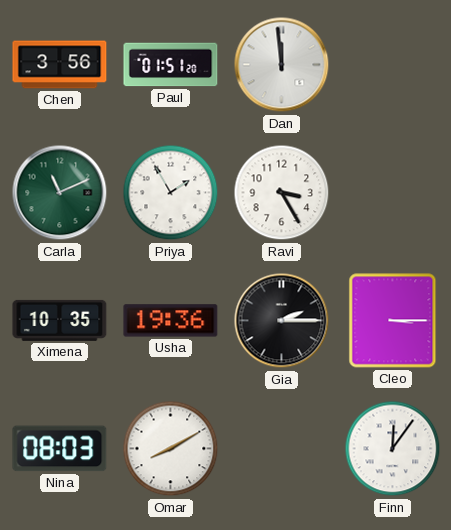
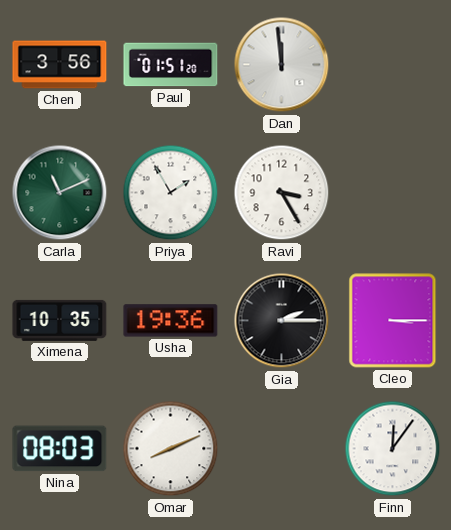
Omar: 8:10 -> 8:11
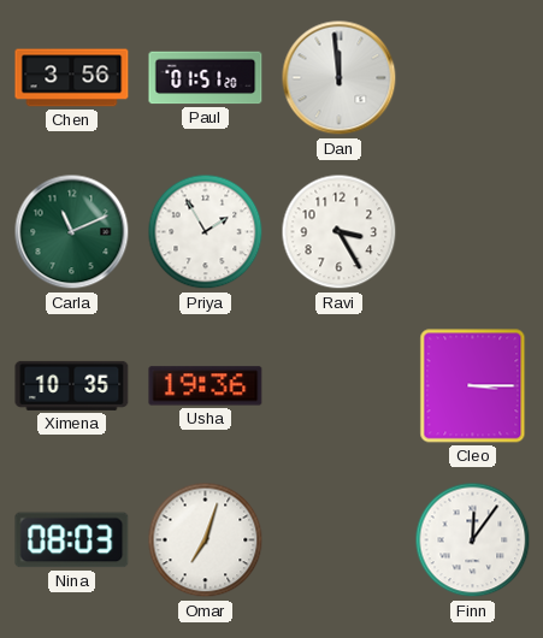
Gia: 2:15 -> none
Omar: 8:11 -> 7:03
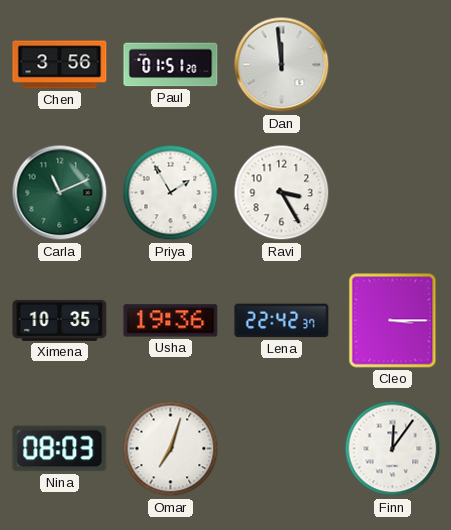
Lena: none -> 22:42
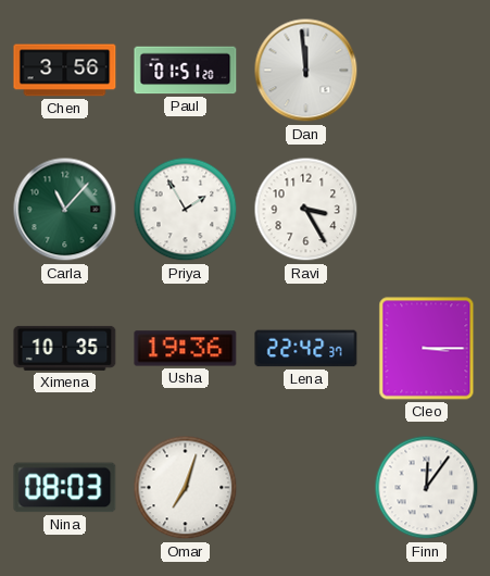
Carla: 11:11 -> 11:07
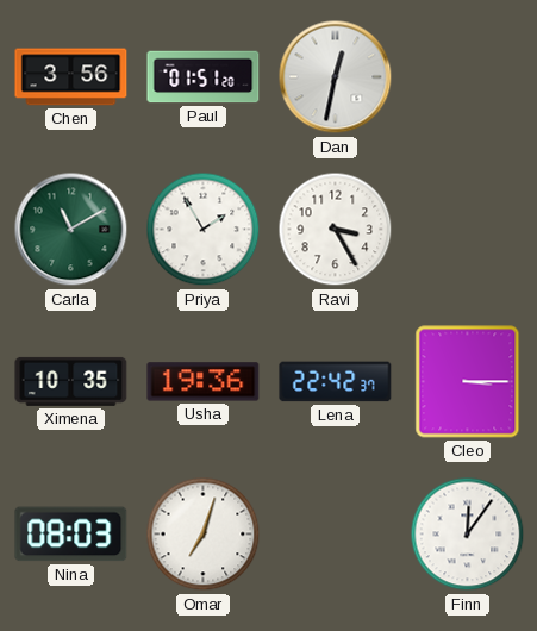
Dan: 11:59 -> 12:32
Carla: 11:07 -> 11:10
